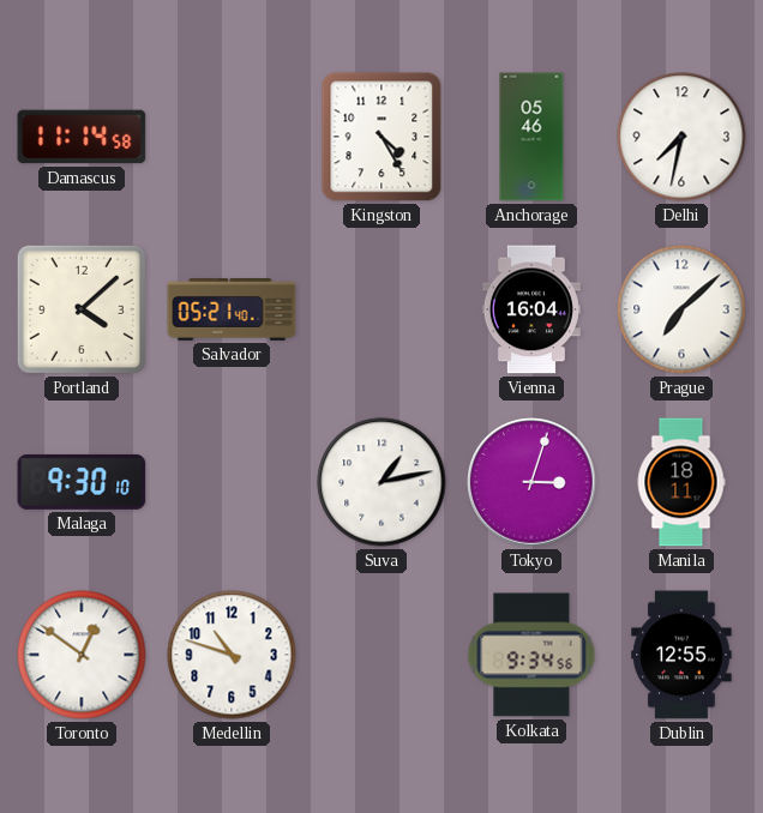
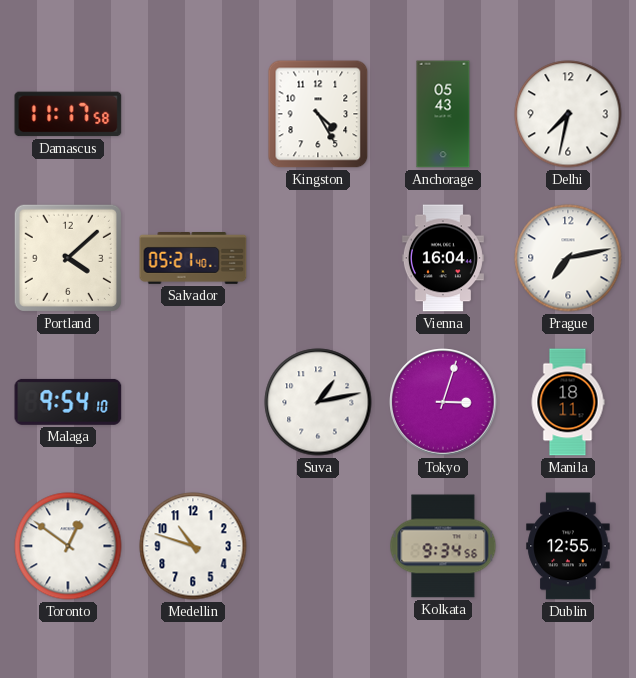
Damascus: 11:14 -> 11:17
Anchorage: 05:46 -> 05:43
Prague: 7:08 -> 7:13
Malaga: 9:30 -> 9:54
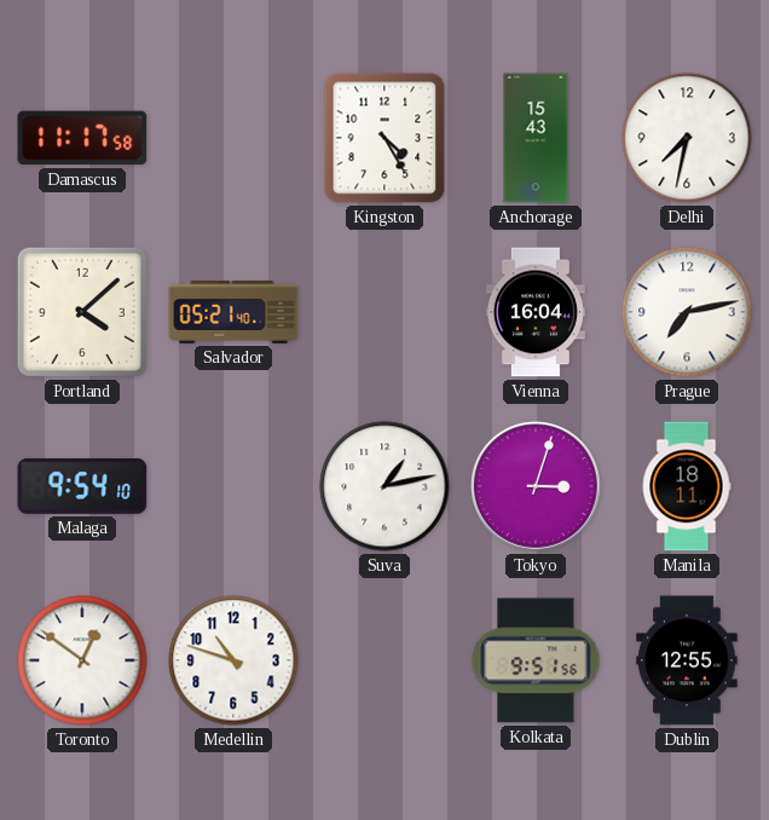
Anchorage: 05:43 -> 15:43
Kolkata: 9:34 -> 9:51
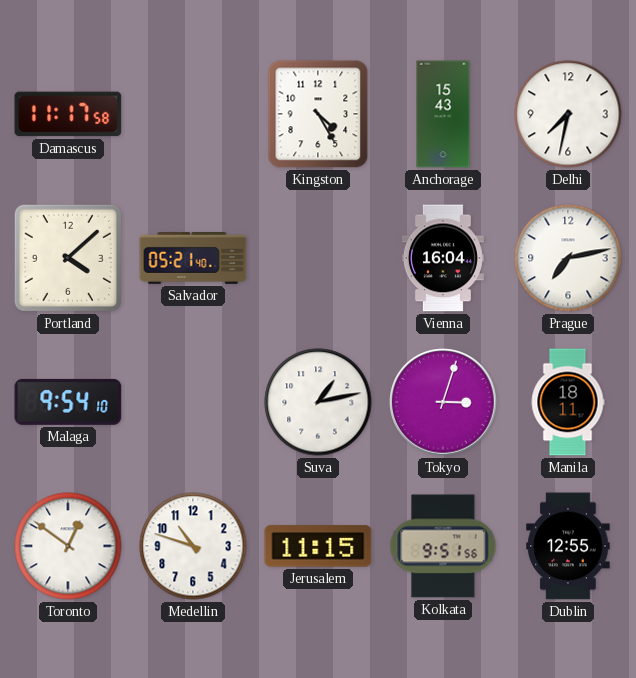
Jerusalem: none -> 11:15
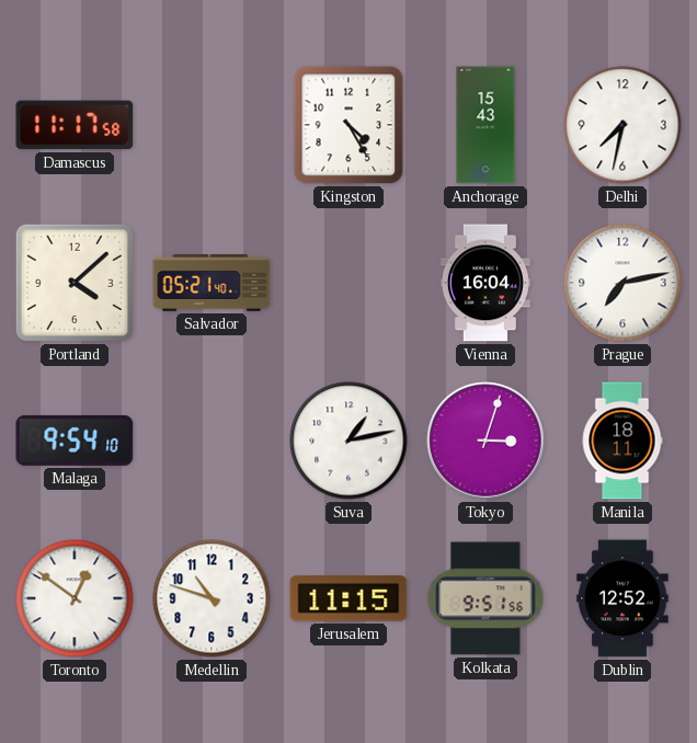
Dublin: 12:55 -> 12:52
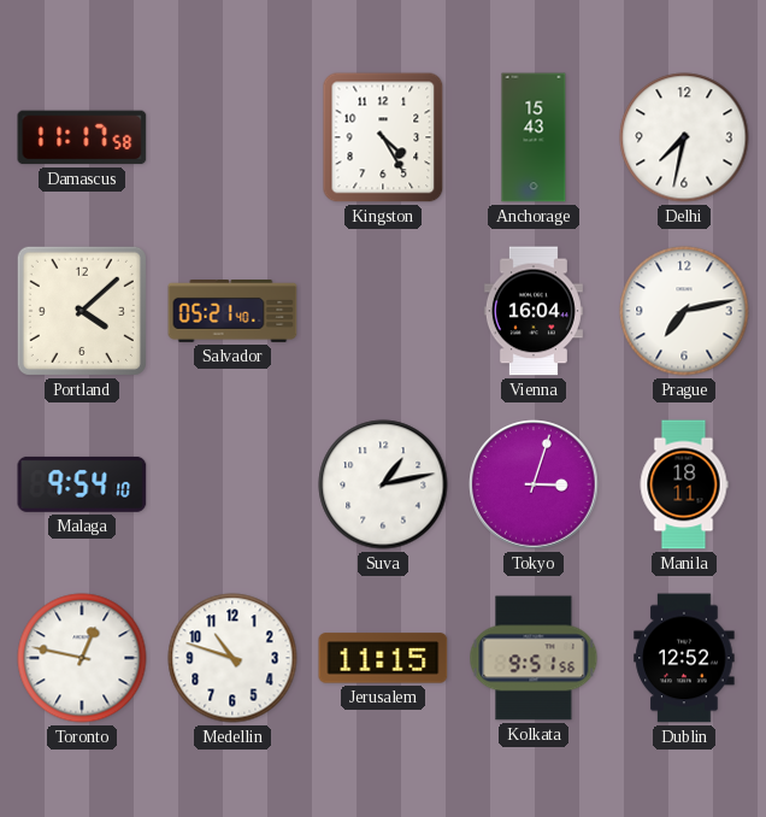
Toronto: 12:51 -> 12:47
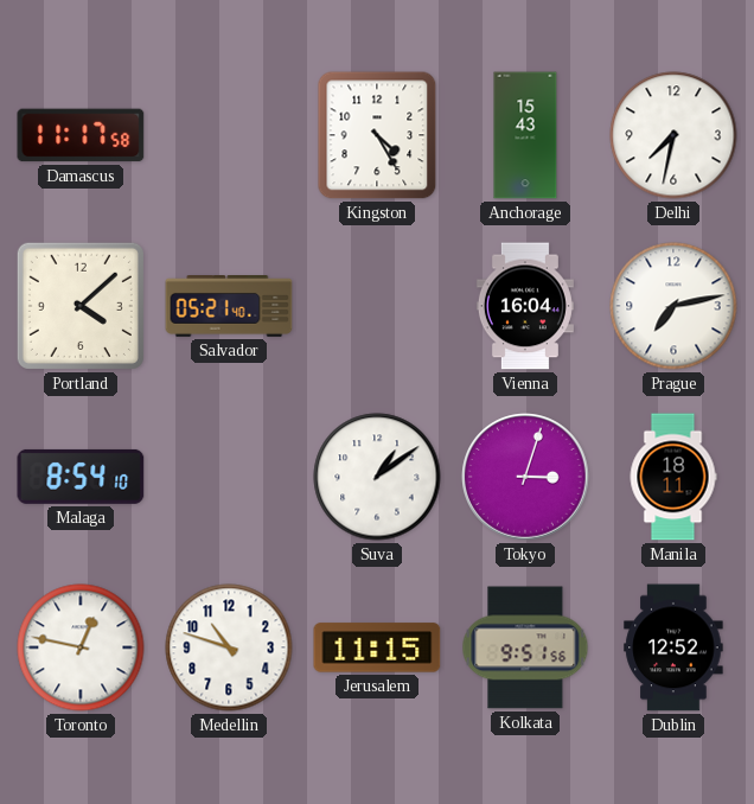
Malaga: 9:54 -> 8:54
Suva: 1:13 -> 1:09
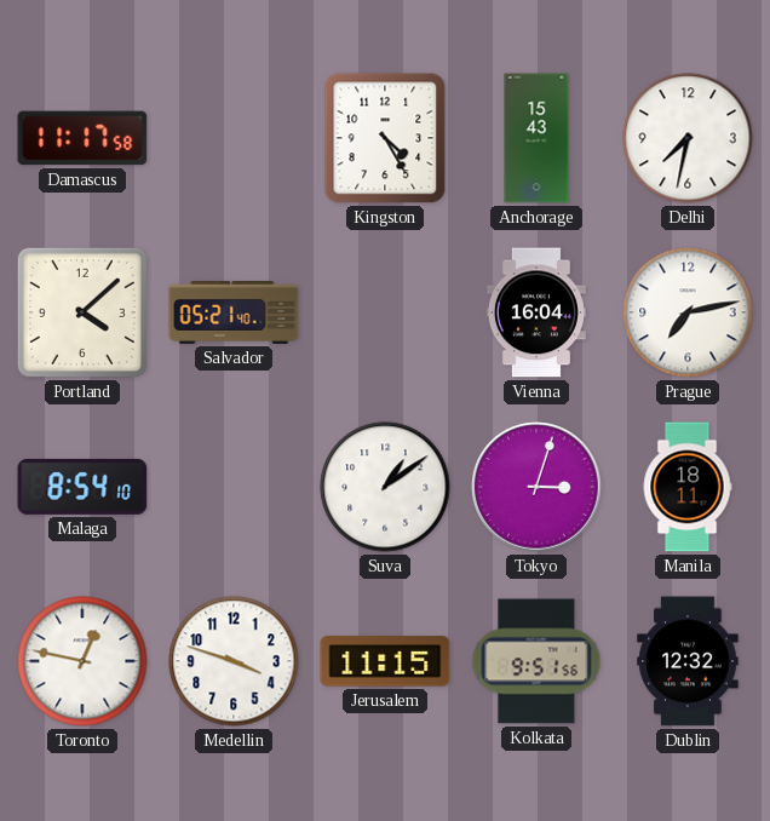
Medellin: 10:48 -> 3:48
Dublin: 12:52 -> 12:32
